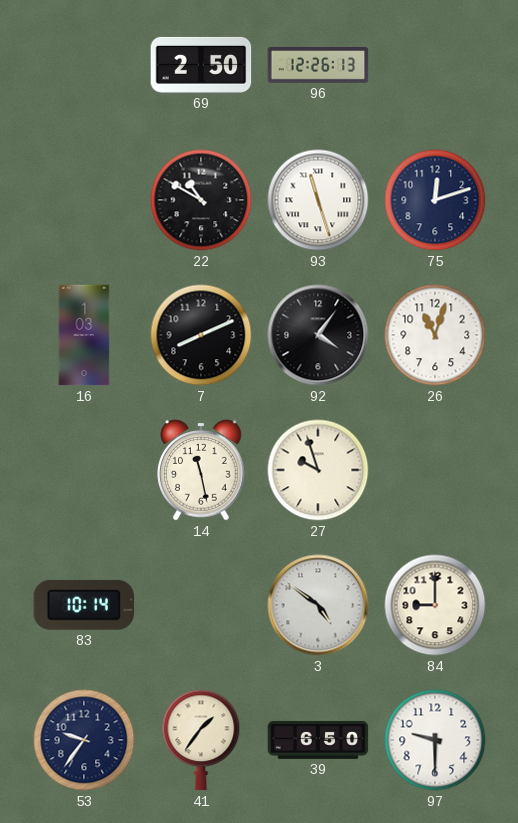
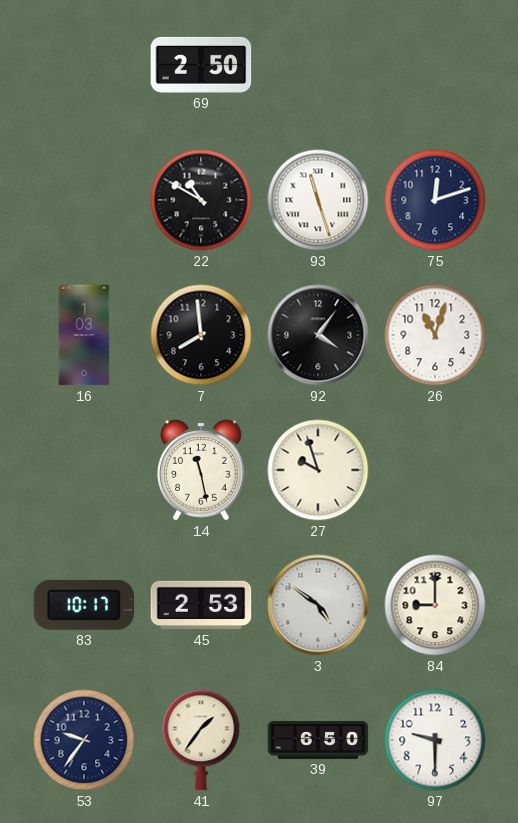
96: 12:26 -> none
7: 8:11 -> 7:59
83: 10:14 -> 10:17
45: none -> 2:53
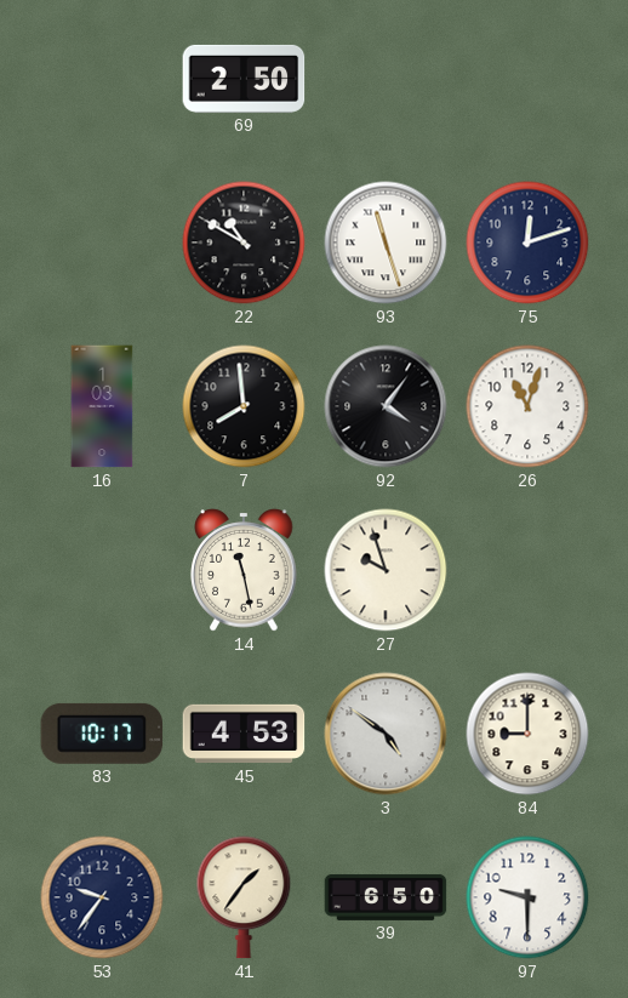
45: 2:53 -> 4:53
